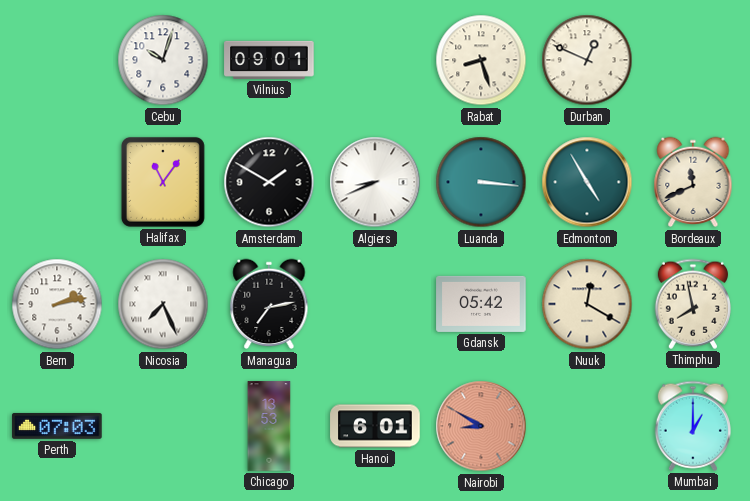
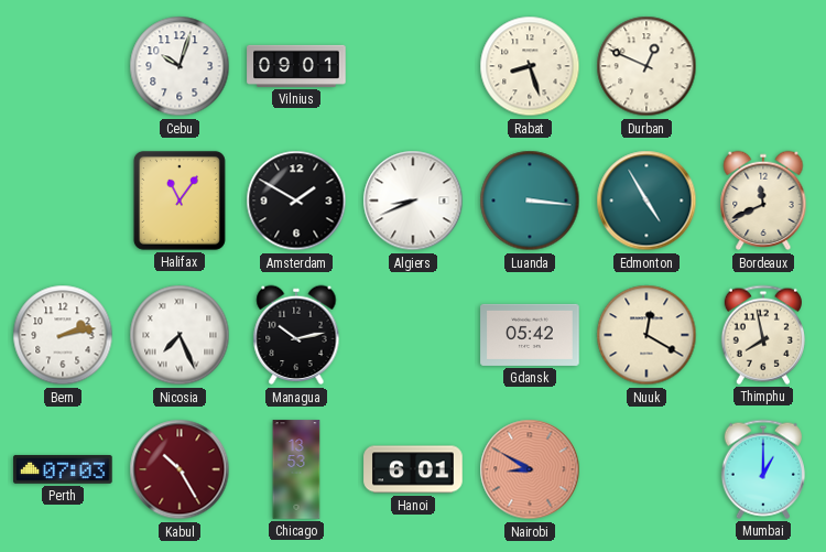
Managua: 7:13 -> 10:13
Kabul: none -> 10:25
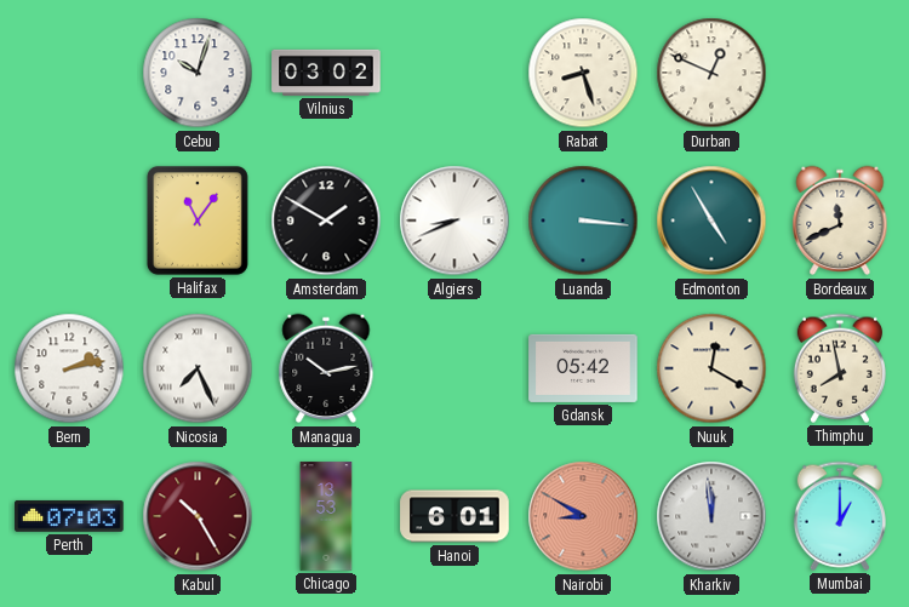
Vilnius: 09:01 -> 03:02
Kharkiv: none -> 11:59
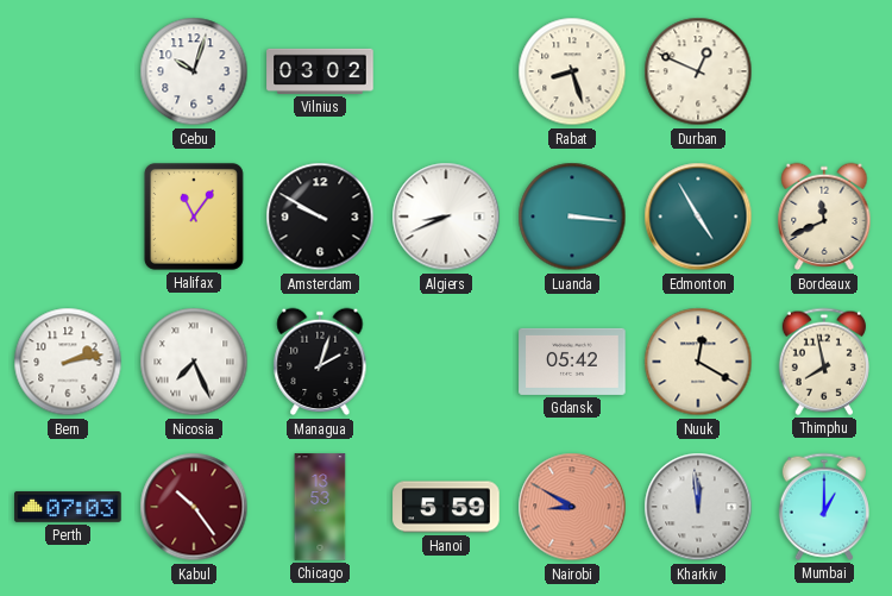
Amsterdam: 1:50 -> 9:50
Managua: 10:13 -> 2:03
Kabul: 10:25 -> 10:24
Hanoi: 6:01 -> 5:59
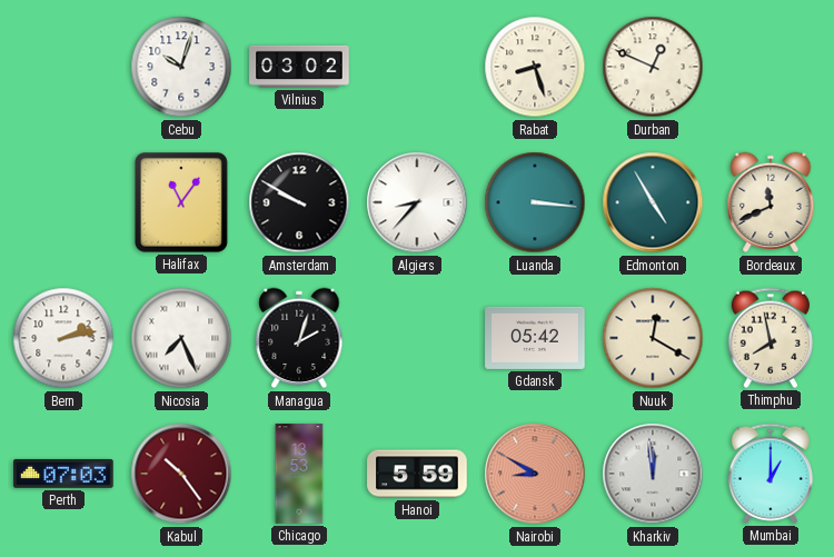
Algiers: 8:41 -> 8:37
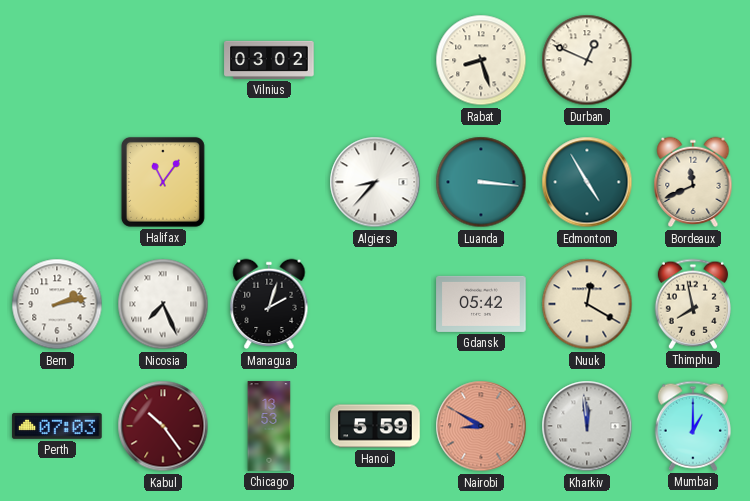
Cebu: 10:03 -> none
Amsterdam: 9:50 -> none
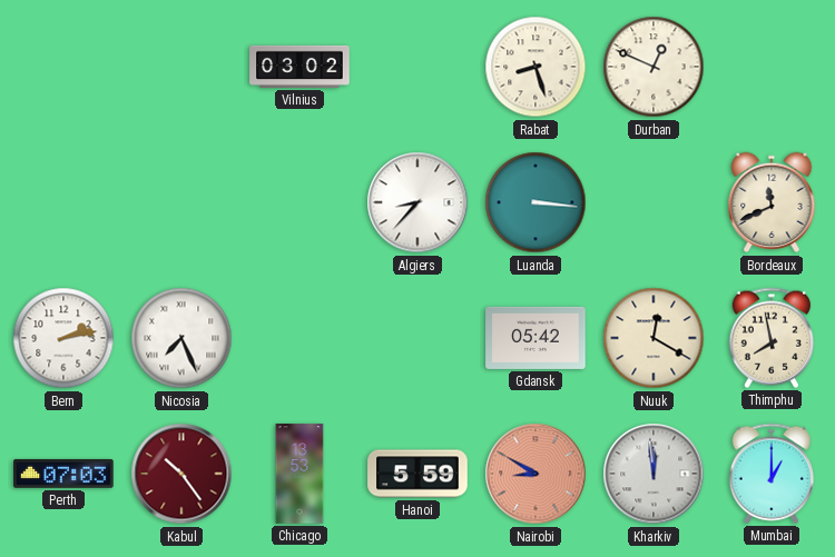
Halifax: 11:06 -> none
Edmonton: 4:55 -> none
Managua: 2:03 -> none
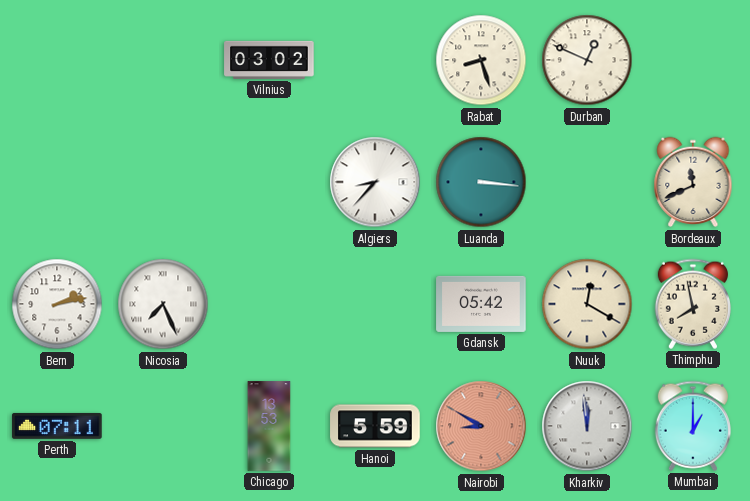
Perth: 07:03 -> 07:11
Kabul: 10:24 -> none
